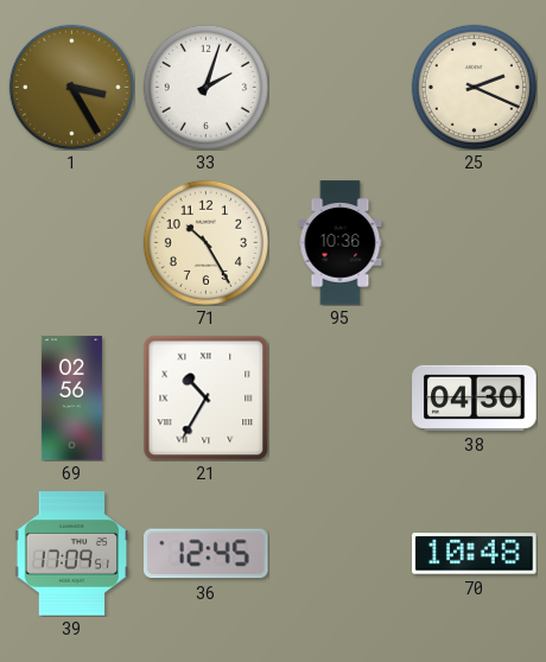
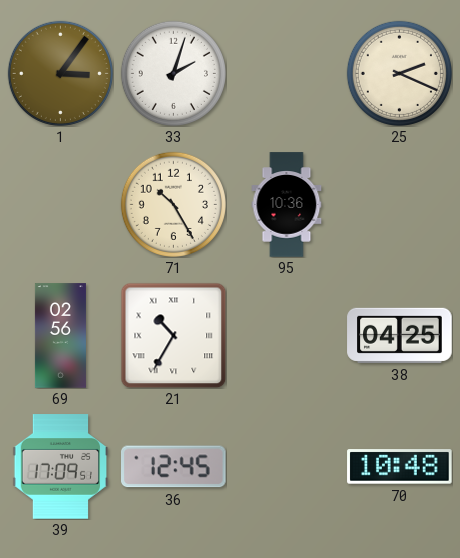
1: 3:25 -> 3:06
38: 04:30 -> 04:25
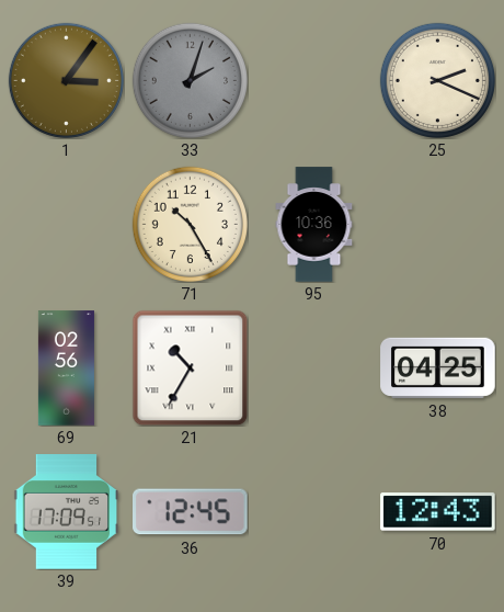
33 dial: white -> grey
70: 10:48 -> 12:43
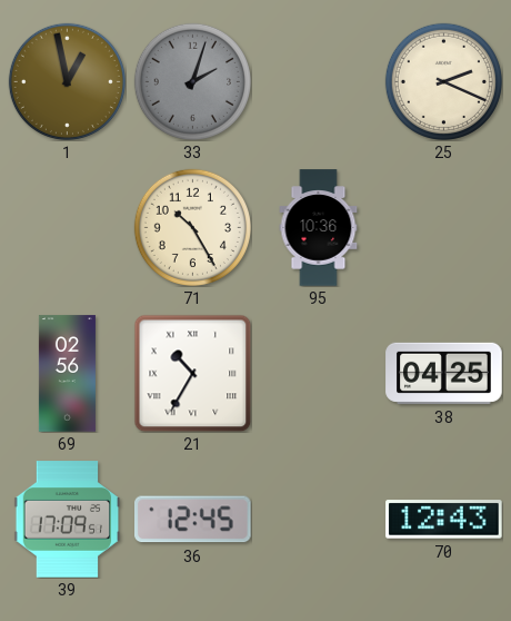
1: 3:06 -> 12:58
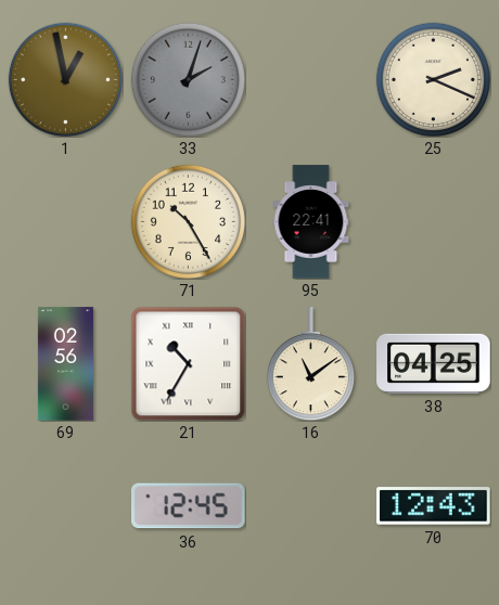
95: 10:36 -> 22:41
16: none -> 11:09
39: 17:09 -> none
